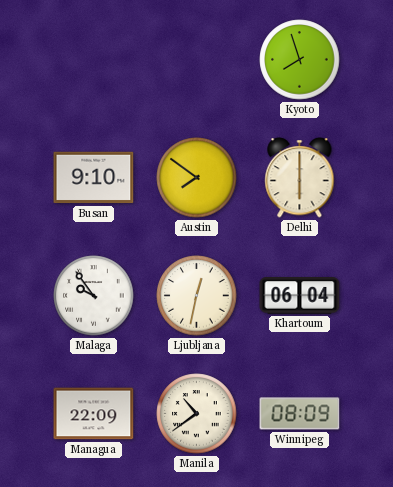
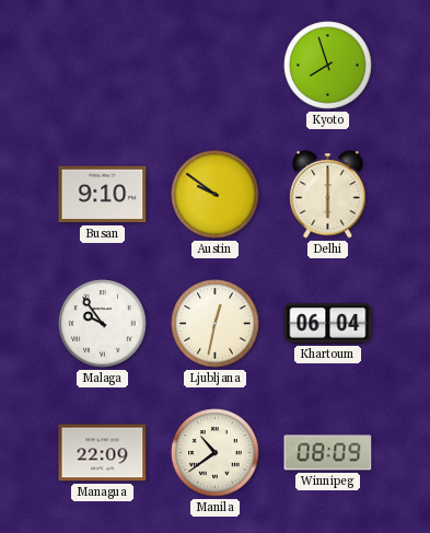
Austin: 7:51 -> 9:51
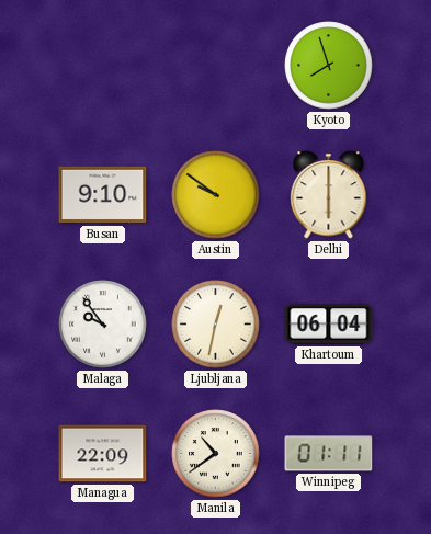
Winnipeg: 08:09 -> 01:11
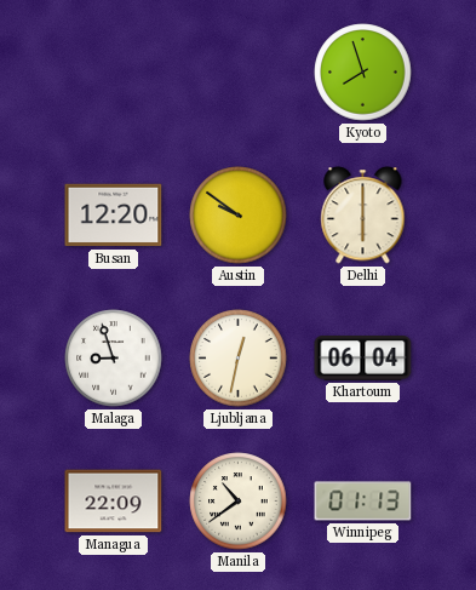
Busan: 9:10 -> 12:20
Malaga: 9:54 -> 8:57
Winnipeg: 01:11 -> 01:13
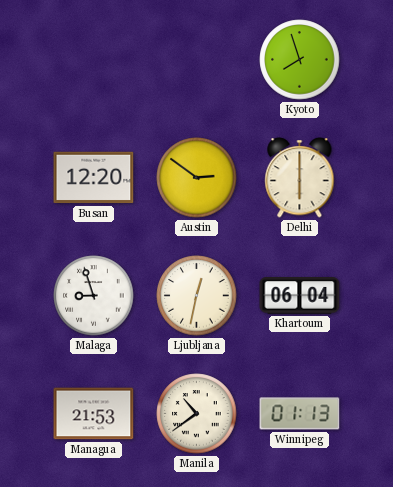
Austin: 9:51 -> 2:51
Managua: 22:09 -> 21:53
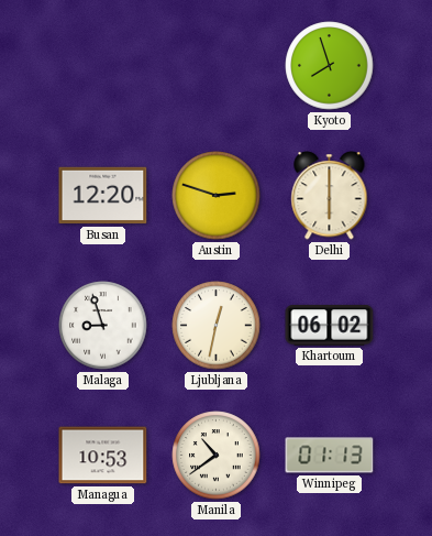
Austin: 2:51 -> 2:48
Khartoum: 06:04 -> 06:02
Managua: 21:53 -> 10:53
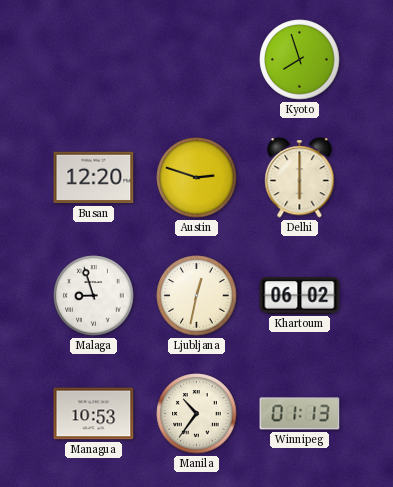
Manila: 10:39 -> 10:36
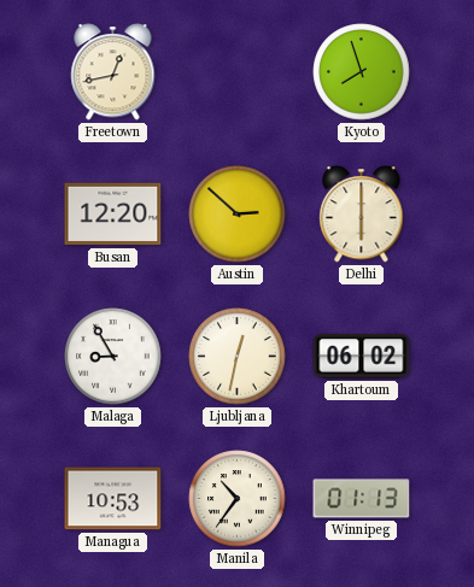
Freetown: none -> 12:43
Austin: 2:48 -> 2:52
Malaga: 8:57 -> 8:55
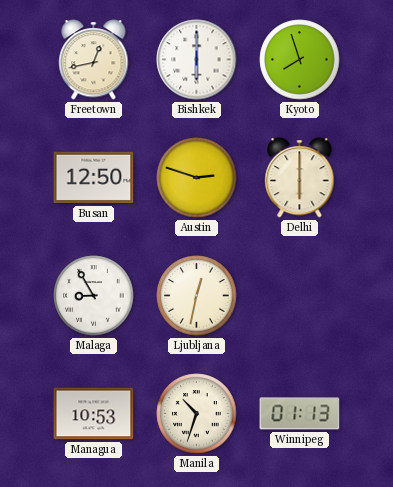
Bishkek: none -> 6:00
Busan: 12:20 -> 12:50
Austin: 2:52 -> 2:48
Khartoum: 06:02 -> none
Manila: 10:36 -> 10:33
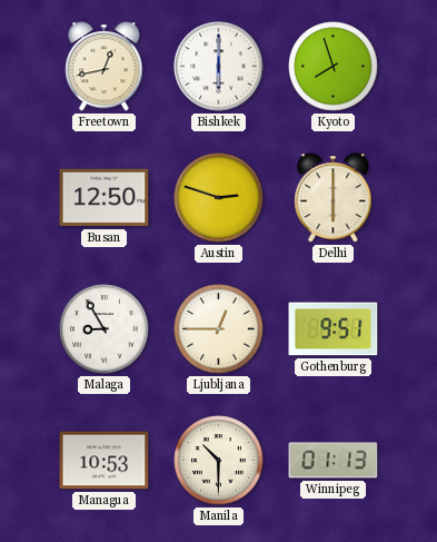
Ljubljana: 12:32 -> 12:45
Gothenburg: none -> 9:51
Manila: 10:33 -> 10:30
